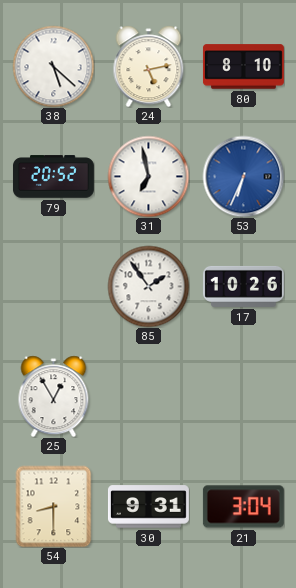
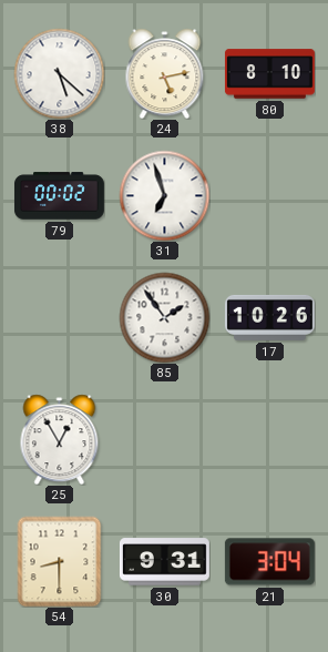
79: 20:52 -> 00:02
31: 6:58 -> 6:57
53: 6:34 -> none
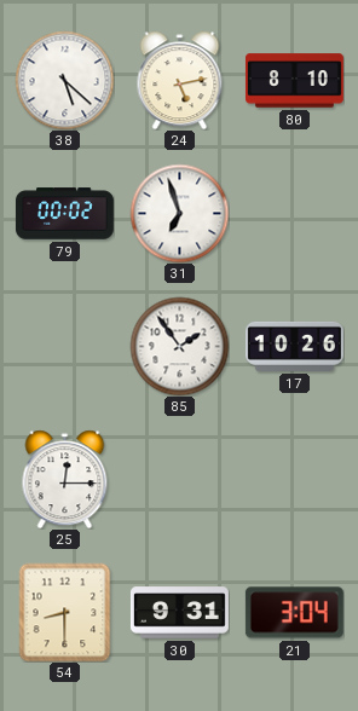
25: 12:55 -> 12:15
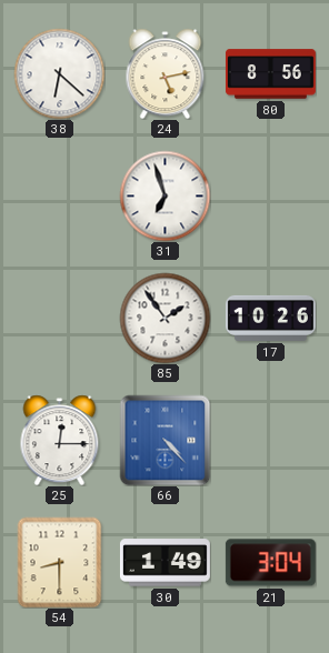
38: 5:22 -> 6:22
80: 8:10 -> 8:56
79: 00:02 -> none
66: none -> 4:23
30: 9:31 -> 1:49
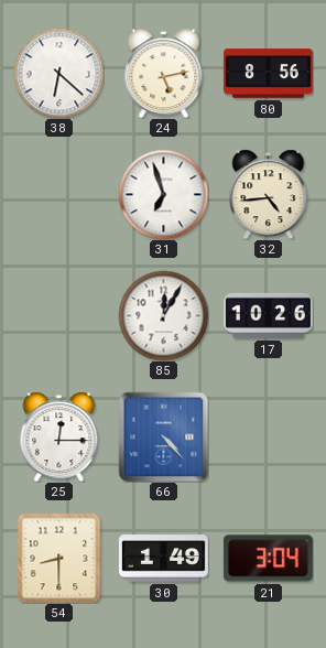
32: none -> 4:44
85: 1:54 -> 12:05
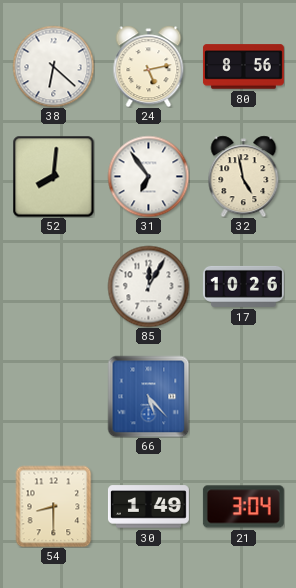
52: none -> 8:01
31: 6:57 -> 6:54
32: 4:44 -> 4:58
25: 12:15 -> none
66: 4:23 -> 5:23
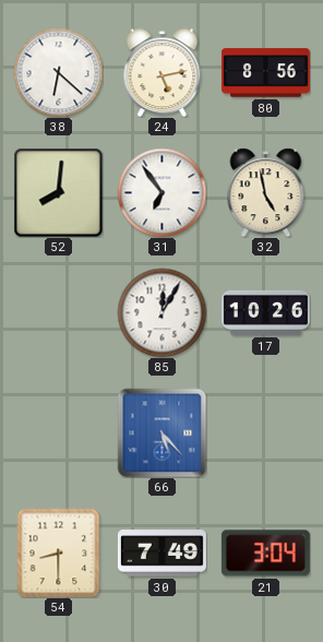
30: 1:49 -> 7:49
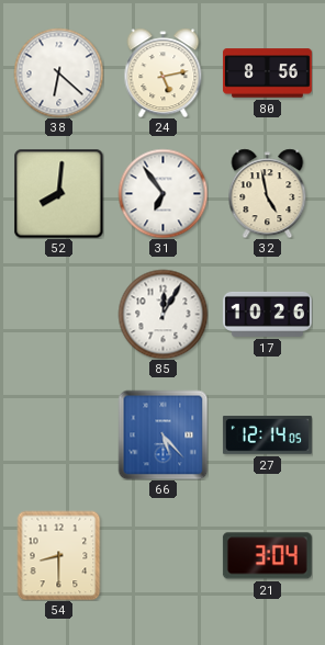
27: none -> 12:14
30: 7:49 -> none
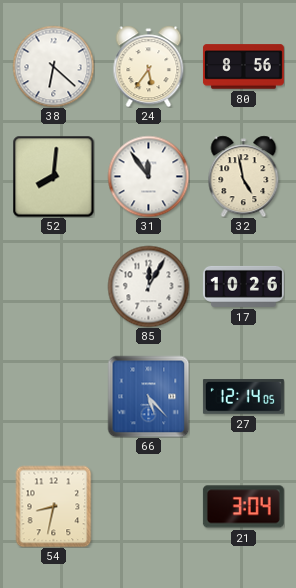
24: 5:13 -> 5:36
31: 6:54 -> 11:54
54: 8:30 -> 8:32
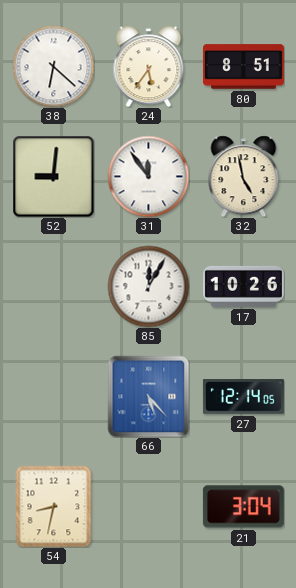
80: 8:56 -> 8:51
52: 8:01 -> 9:01
